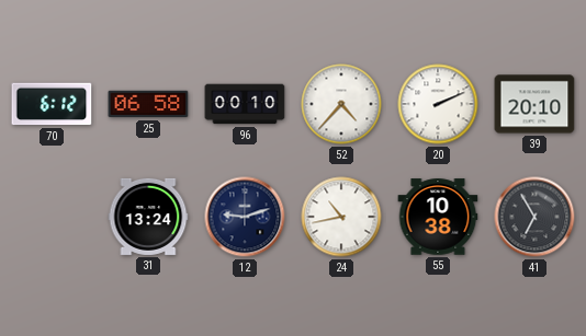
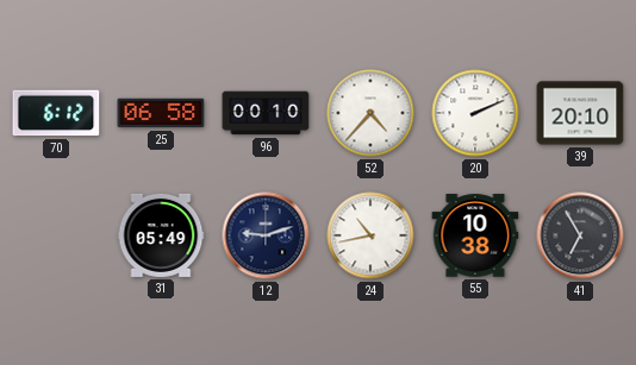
31: 13:24 -> 05:49
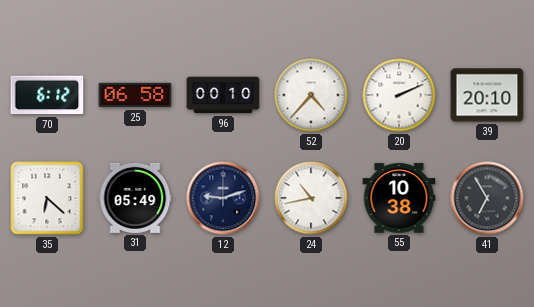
35: none -> 6:22
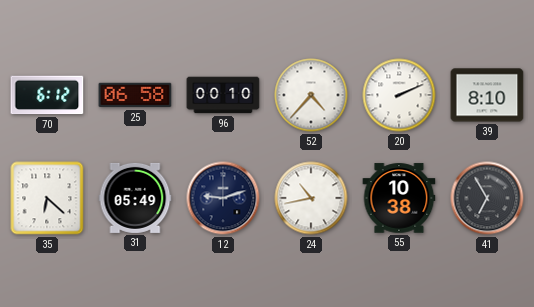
39: 20:10 -> 8:10
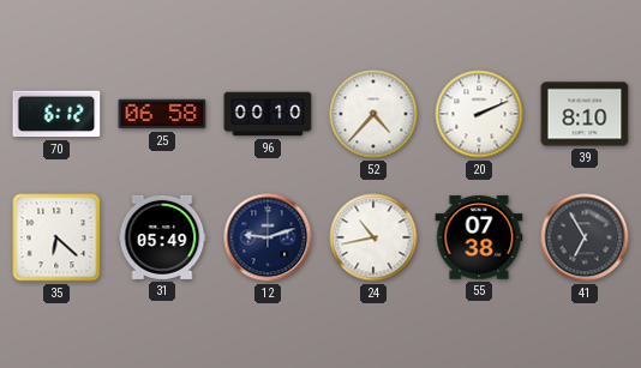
55: 10:38 -> 07:38
